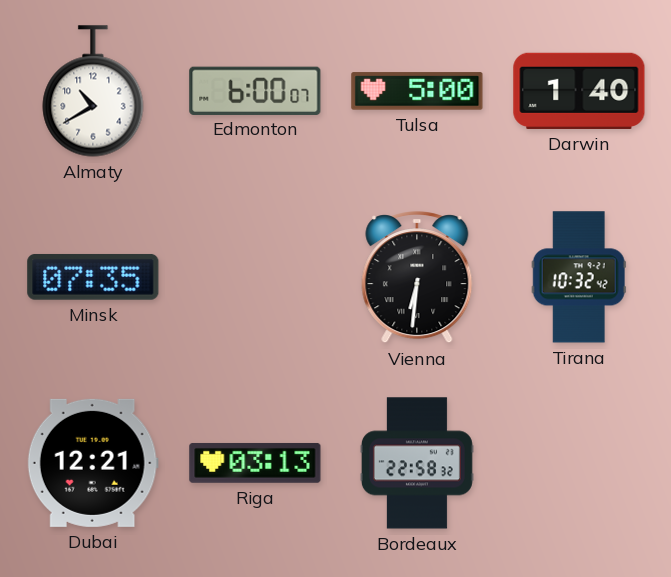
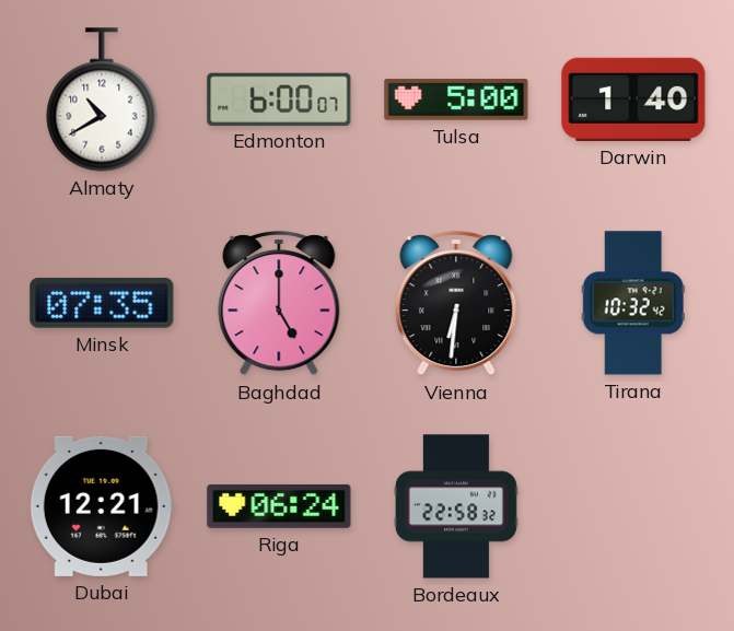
Baghdad: none -> 5:00
Riga: 03:13 -> 06:24
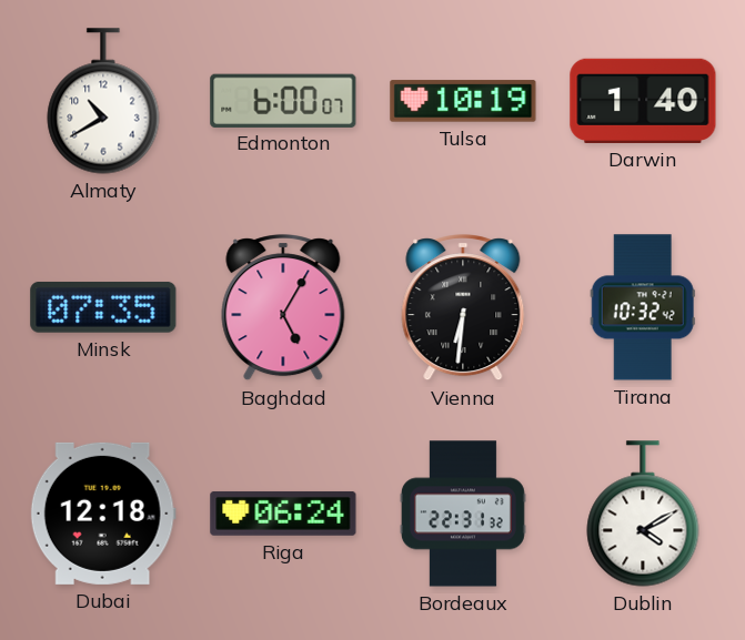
Tulsa: 5:00 -> 10:19
Baghdad: 5:00 -> 5:05
Dubai: 12:21 -> 12:18
Bordeaux: 22:58 -> 22:31
Dublin: none -> 4:10
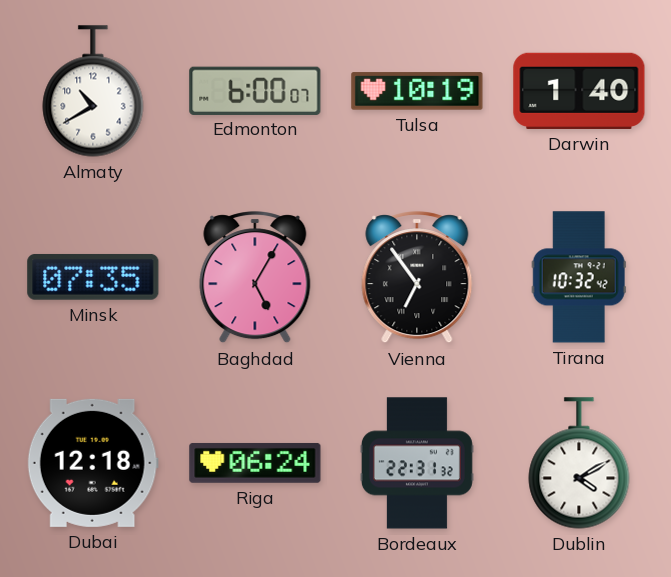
Vienna: 6:31 -> 6:54
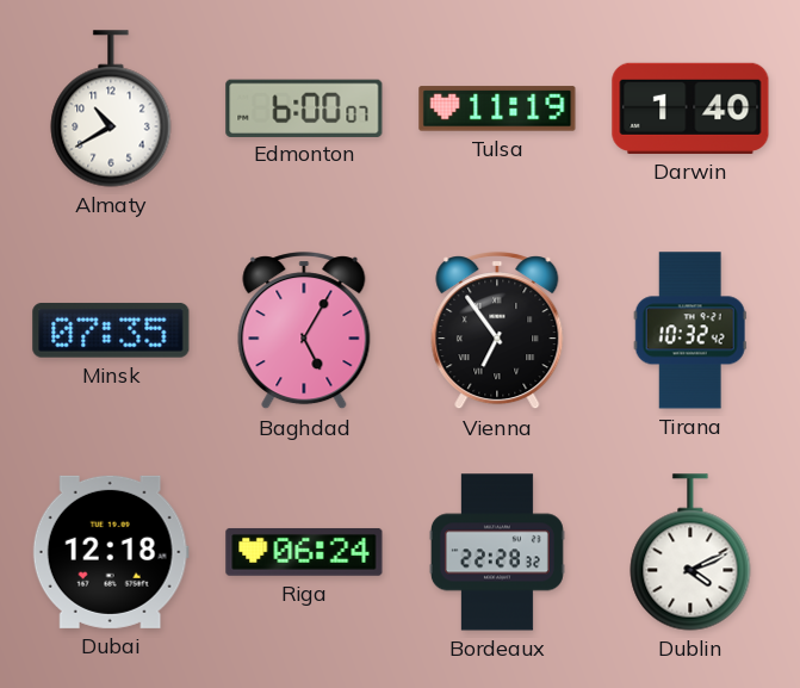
Tulsa: 10:19 -> 11:19
Bordeaux: 22:31 -> 22:28
Dublin: 4:10 -> 4:11
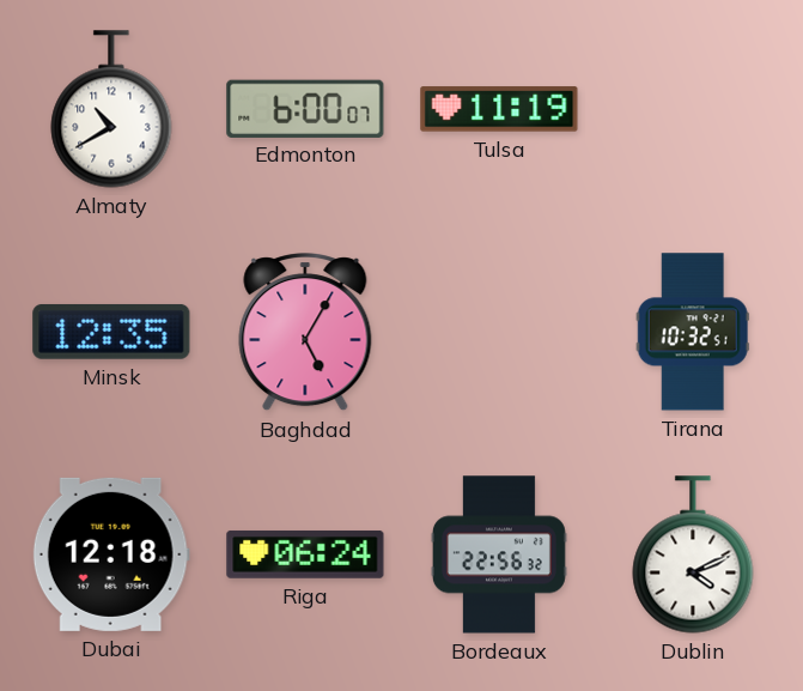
Darwin: 1:40 -> none
Minsk: 07:35 -> 12:35
Vienna: 6:54 -> none
Tirana: 10:32:42 -> 10:32:51
Bordeaux: 22:28 -> 22:56
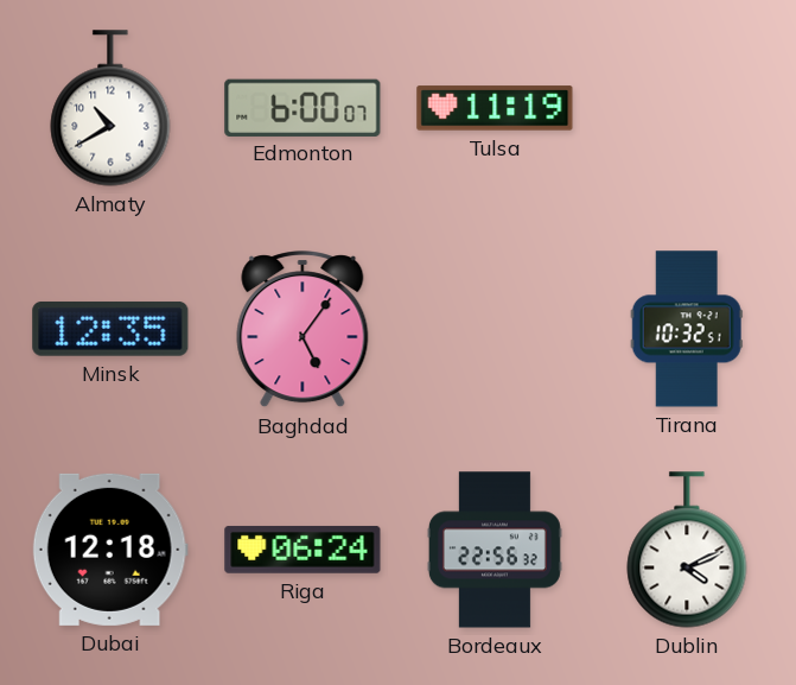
Baghdad: 5:05 -> 5:06
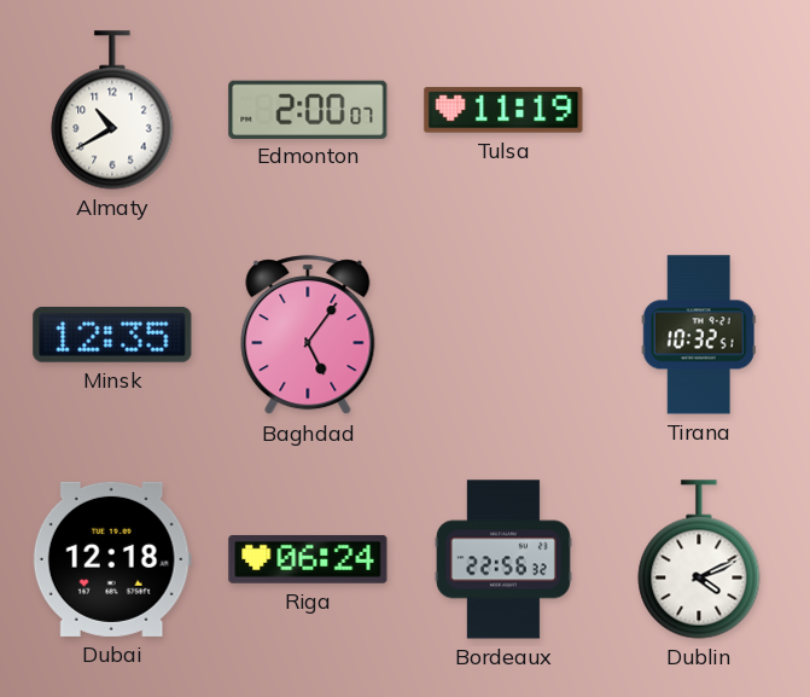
Edmonton: 6:00 -> 2:00
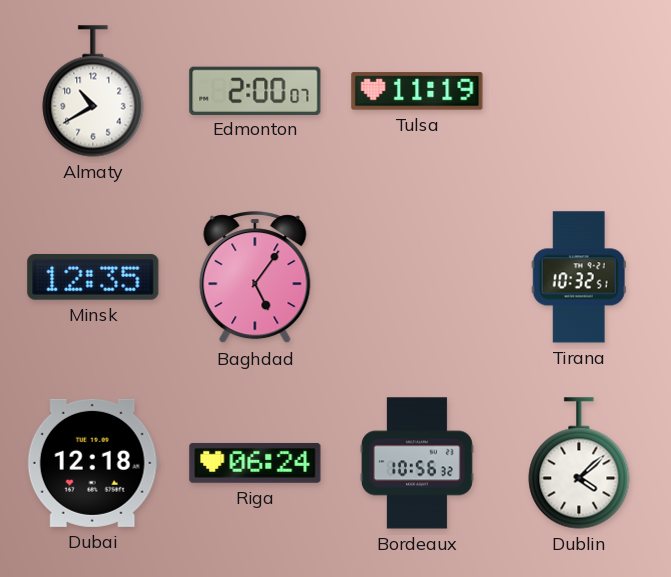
Bordeaux: 22:56 -> 10:56
Dublin: 4:11 -> 4:08
